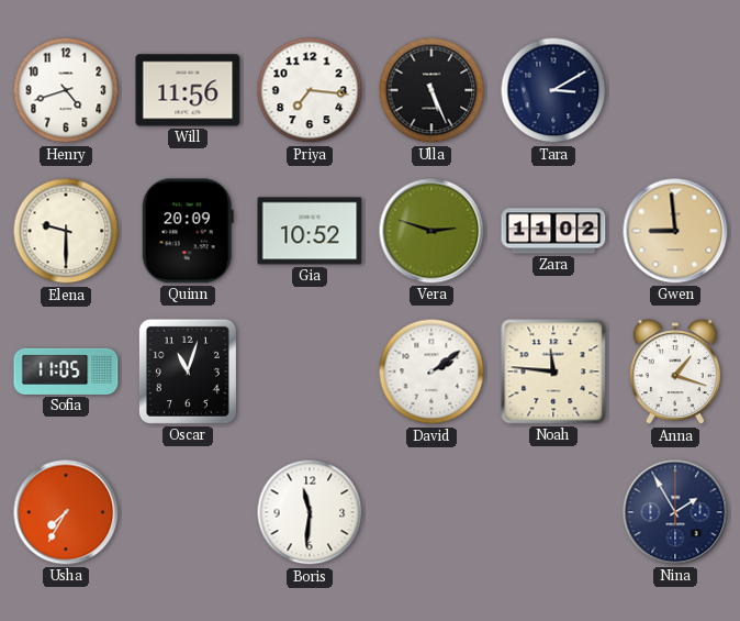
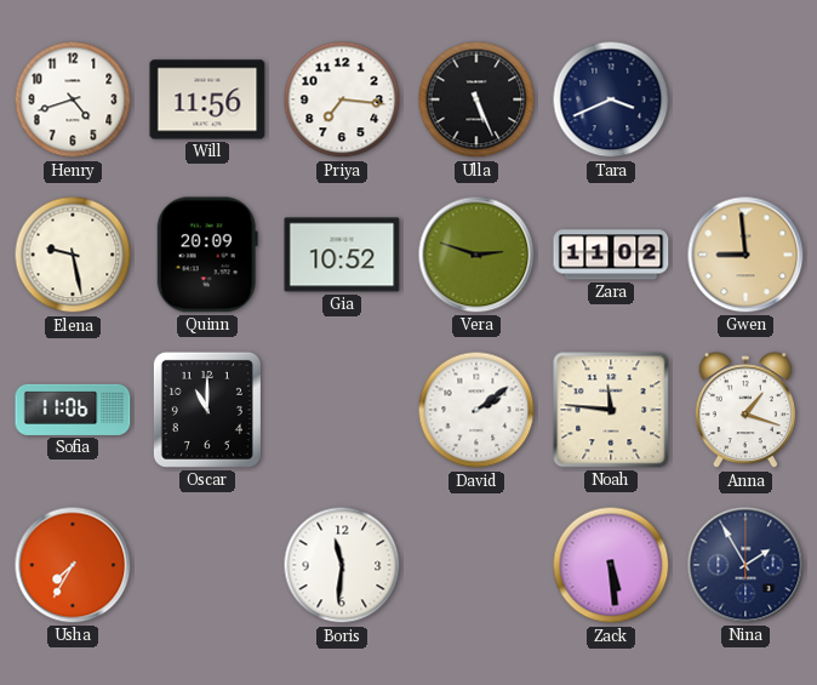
Tara: 3:10 -> 3:41
Elena: 9:30 -> 9:28
Sofia: 11:05 -> 11:06
Oscar: 11:03 -> 11:00
Zack: none -> 5:29
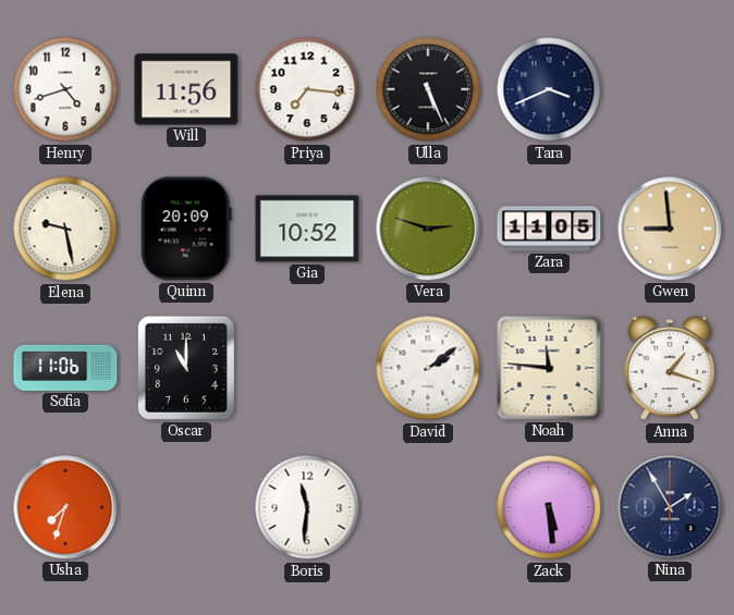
Zara: 11:02 -> 11:05
Usha: 7:35 -> 7:33
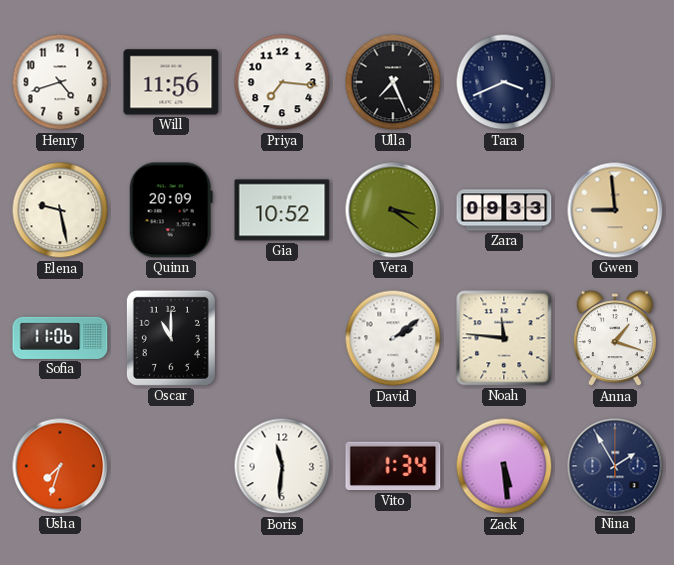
Ulla: 5:26 -> 7:26
Vera: 2:48 -> 3:21
Zara: 11:05 -> 09:33
Vito: none -> 1:34
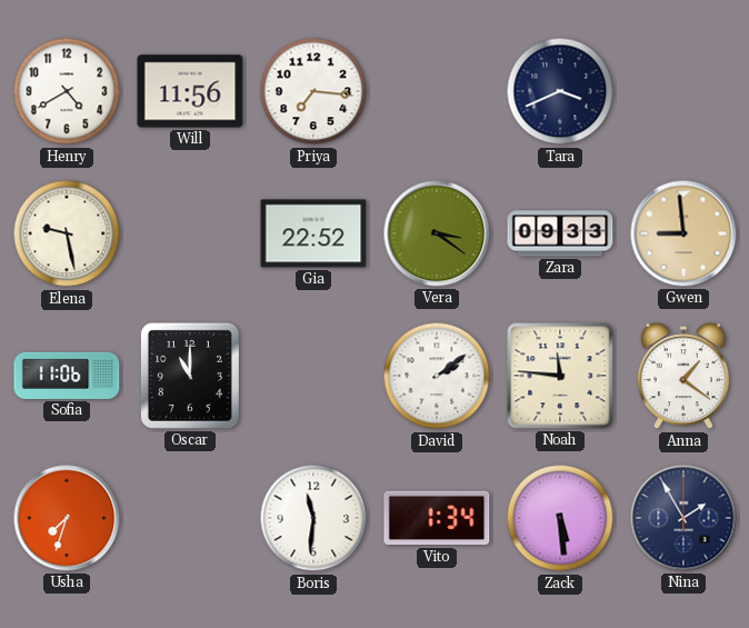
Henry: 4:42 -> 4:40
Ulla: 7:26 -> none
Quinn: 20:09 -> none
Gia: 10:52 -> 22:52
Anna: 1:18 -> 1:21
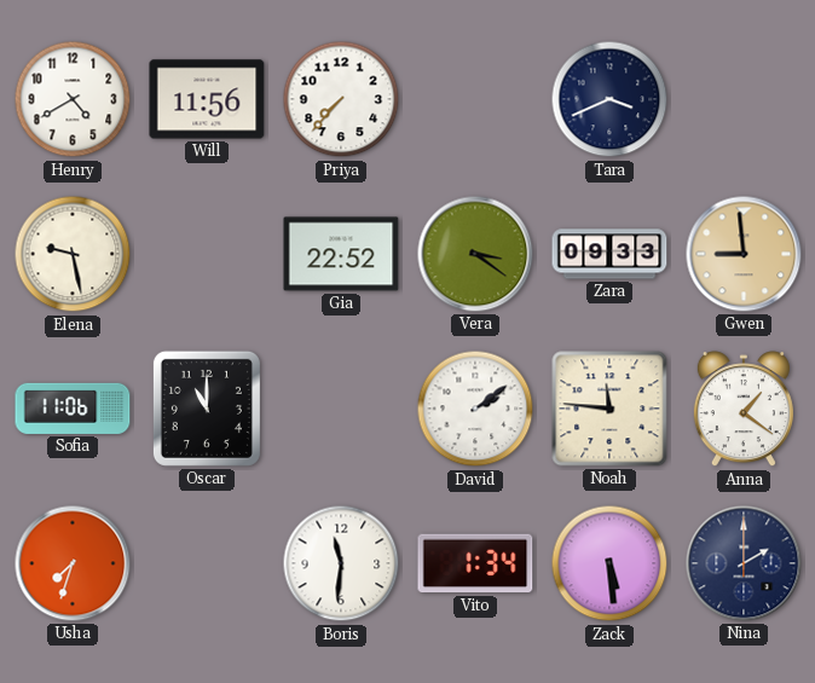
Priya: 7:16 -> 7:37
Nina: 1:55 -> 2:00
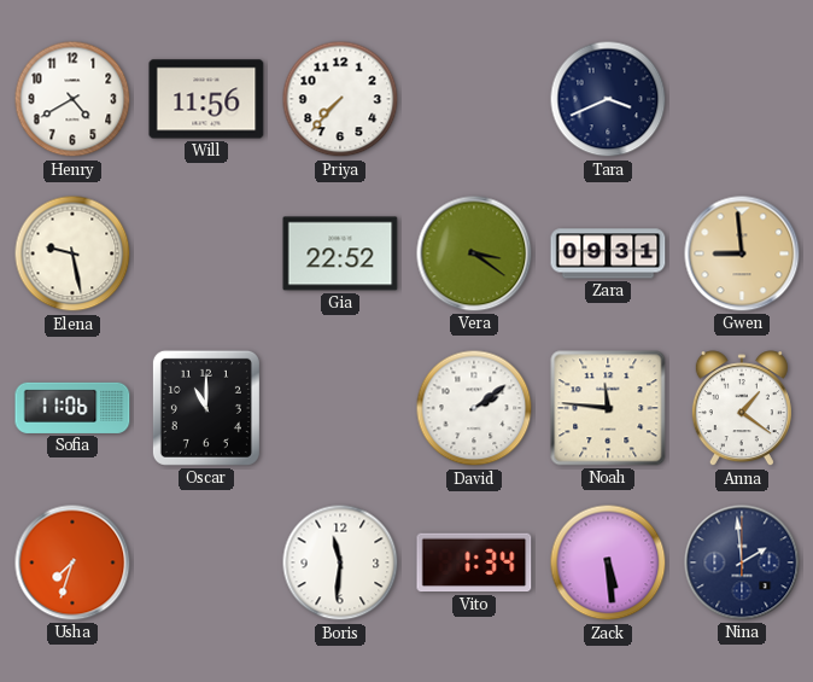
Zara: 09:33 -> 09:31
Nina: 2:00 -> 1:59
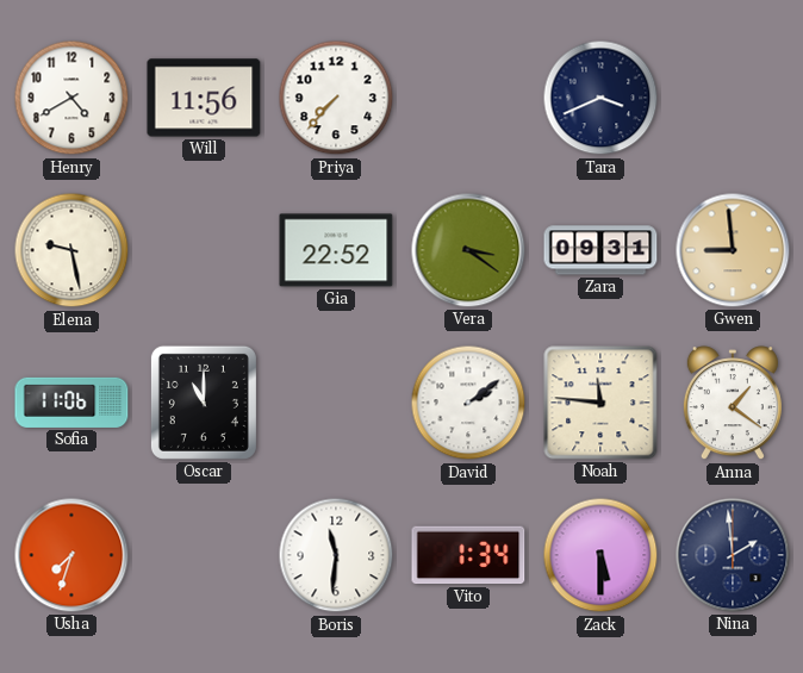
Zack: 5:29 -> 5:30
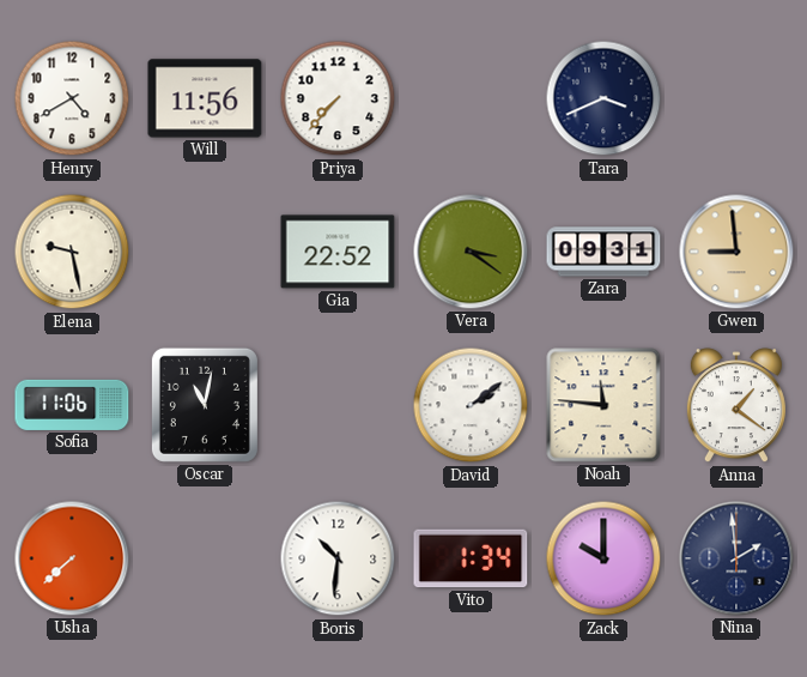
Oscar: 11:00 -> 11:02
Usha: 7:33 -> 7:38
Boris: 11:31 -> 10:31
Zack: 5:30 -> 10:00
